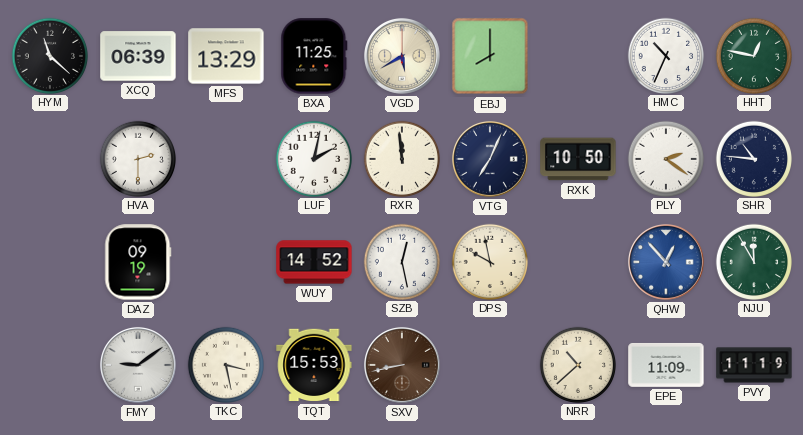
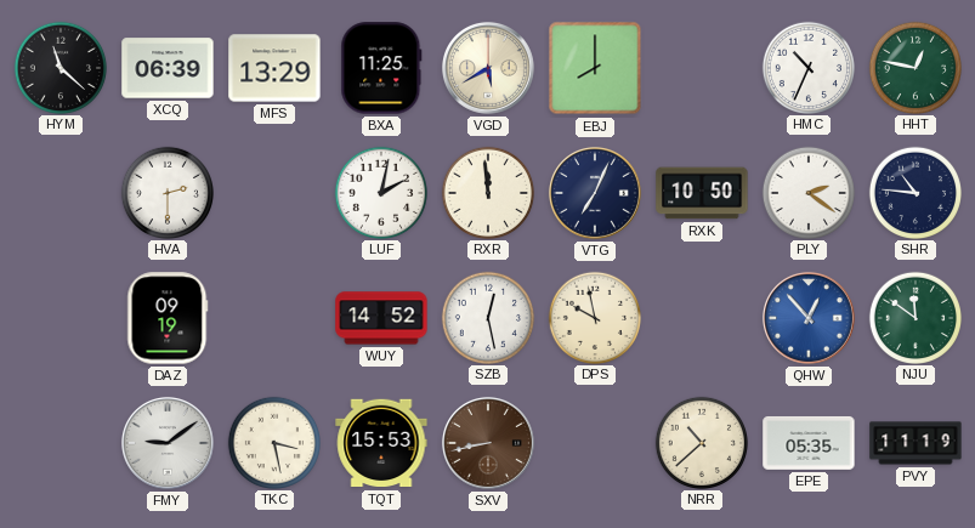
NJU: 11:55 -> 11:51
EPE: 11:09 -> 05:35
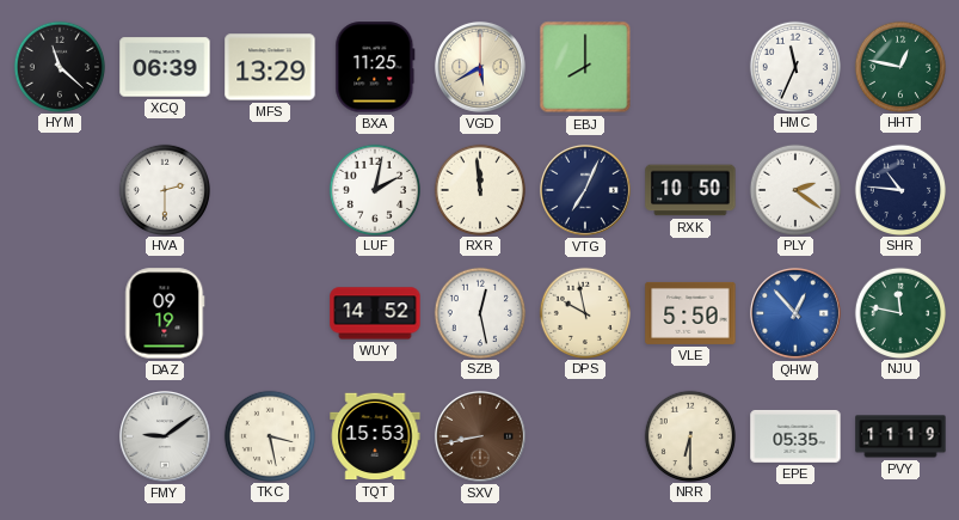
HMC: 10:34 -> 11:34
VLE: none -> 5:50
NJU: 11:51 -> 11:47
NRR: 10:38 -> 6:30
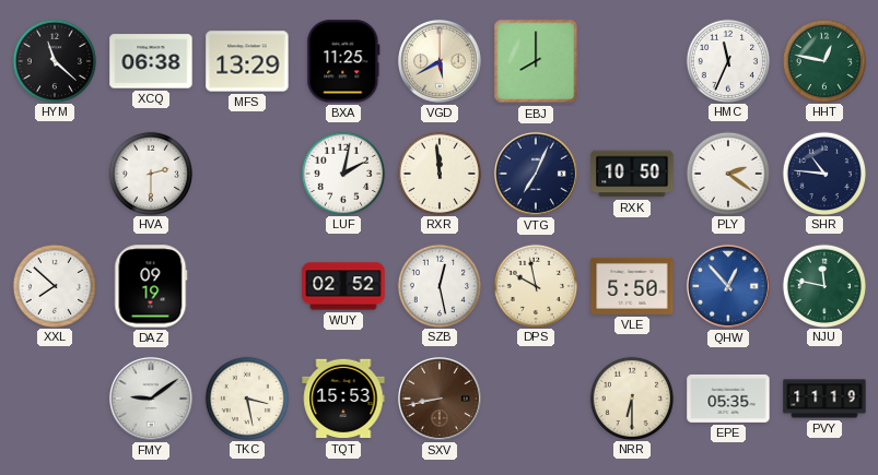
XCQ: 06:39 -> 06:38
XXL: none -> 7:52
WUY: 14:52 -> 02:52
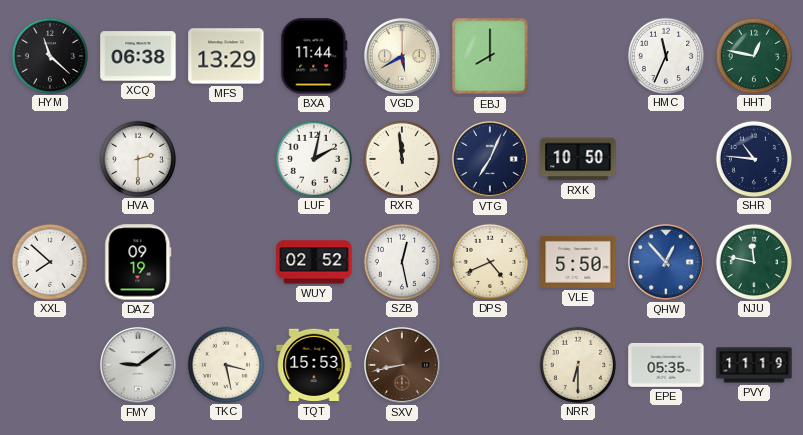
BXA: 11:25 -> 11:44
PLY: 2:21 -> none
DPS: 9:58 -> 4:41
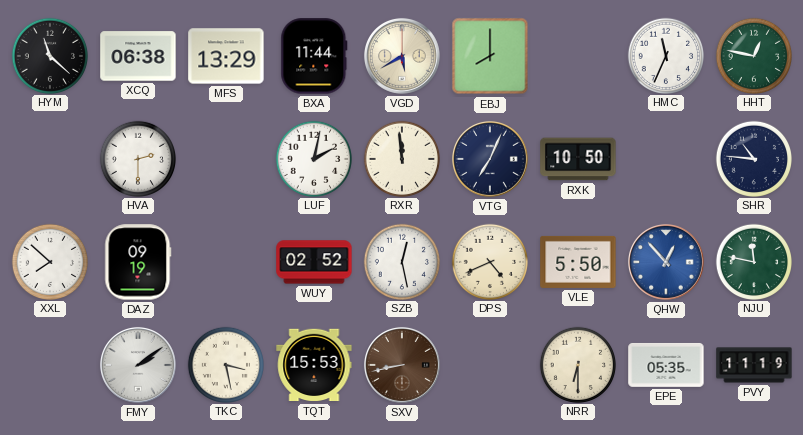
FMY: 9:09 -> 2:09
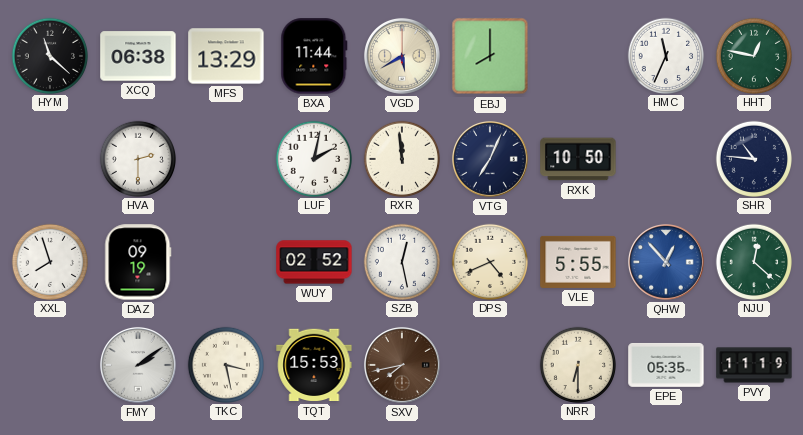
XXL: 7:52 -> 7:57
VLE: 5:50 -> 5:55
NJU: 11:47 -> 12:22
SXV: 8:43 -> 7:43
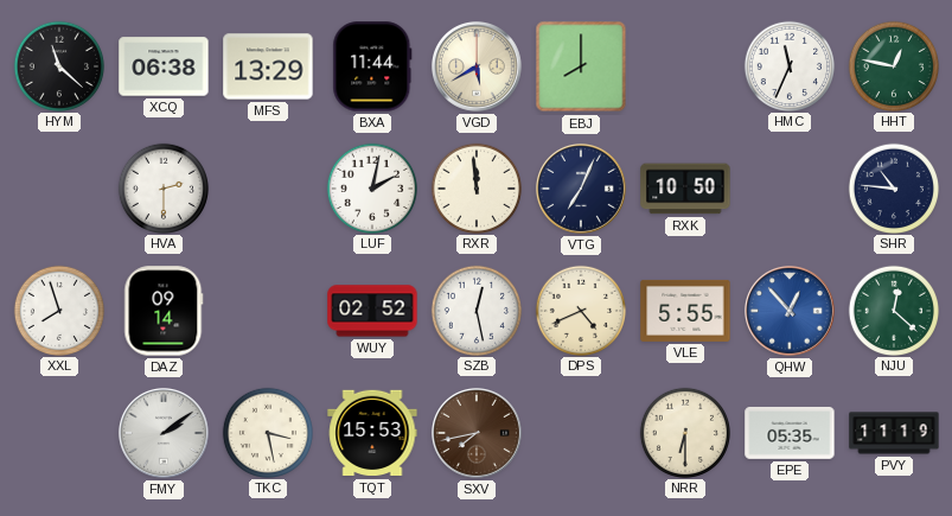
DAZ: 09:19 -> 09:14
